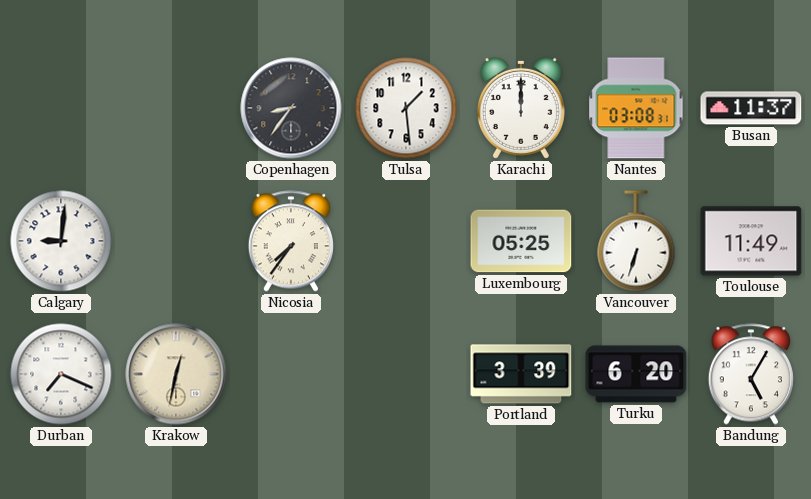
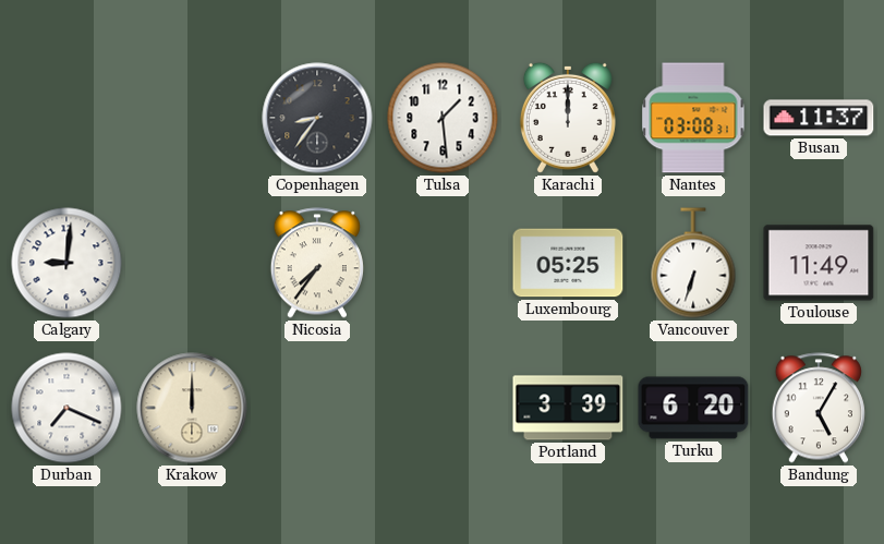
Krakow: 12:32 -> 12:00
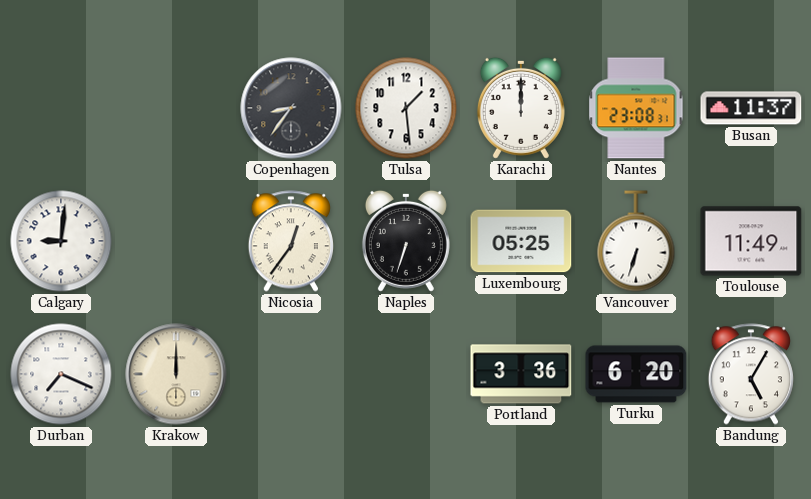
Nantes: 03:08 -> 23:08
Nicosia: 7:36 -> 12:36
Naples: none -> 6:33
Portland: 3:39 -> 3:36
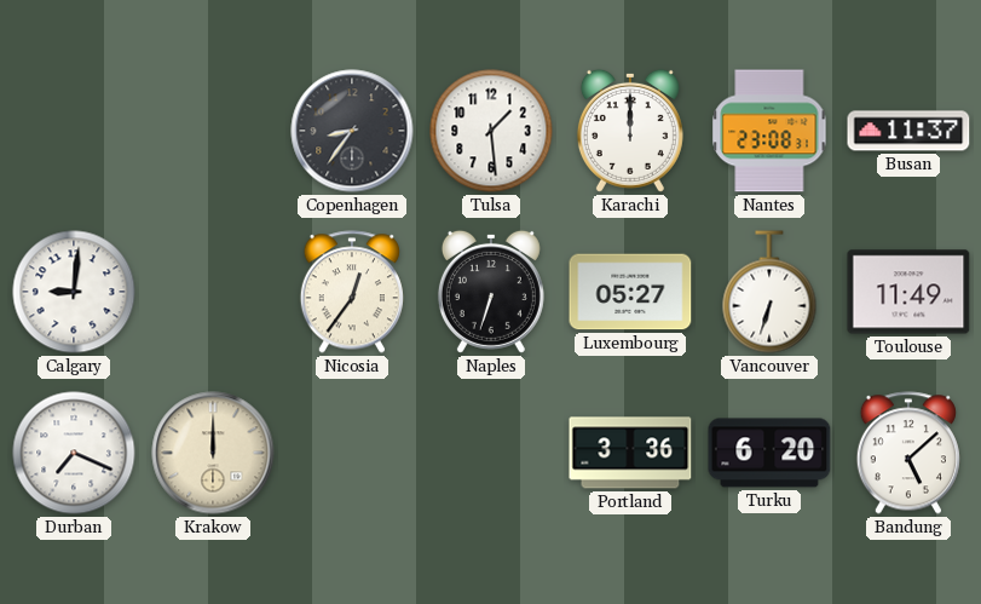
Luxembourg: 05:25 -> 05:27
Bandung: 5:05 -> 5:08
